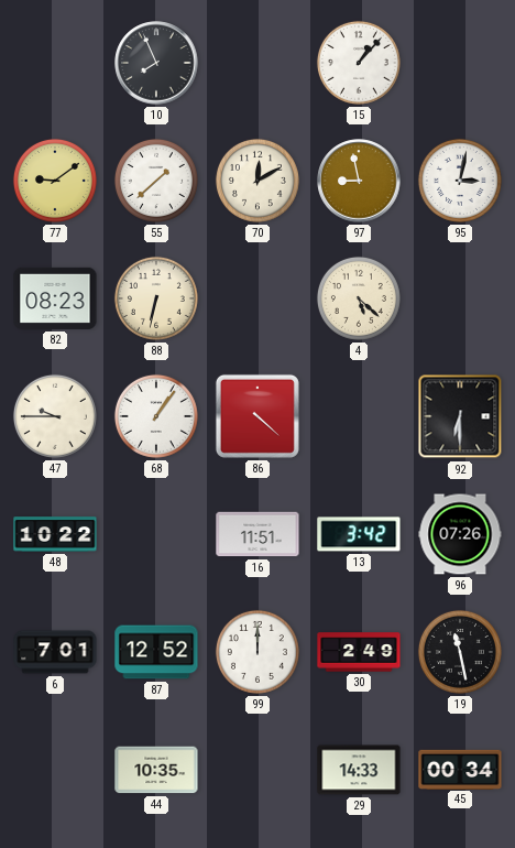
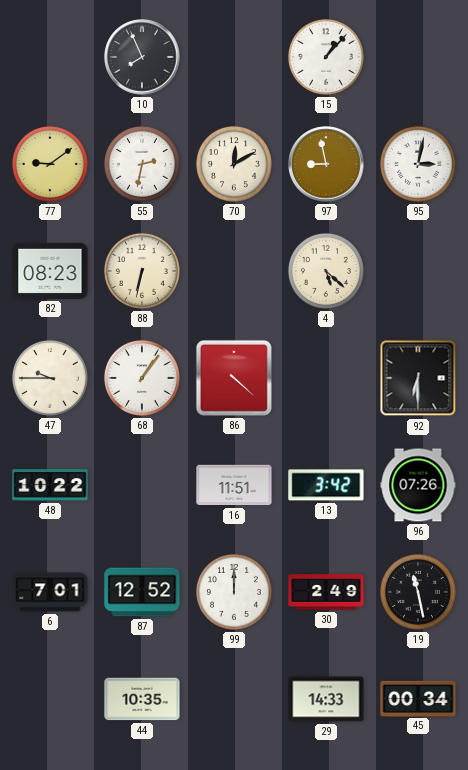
55: 1:38 -> 2:32
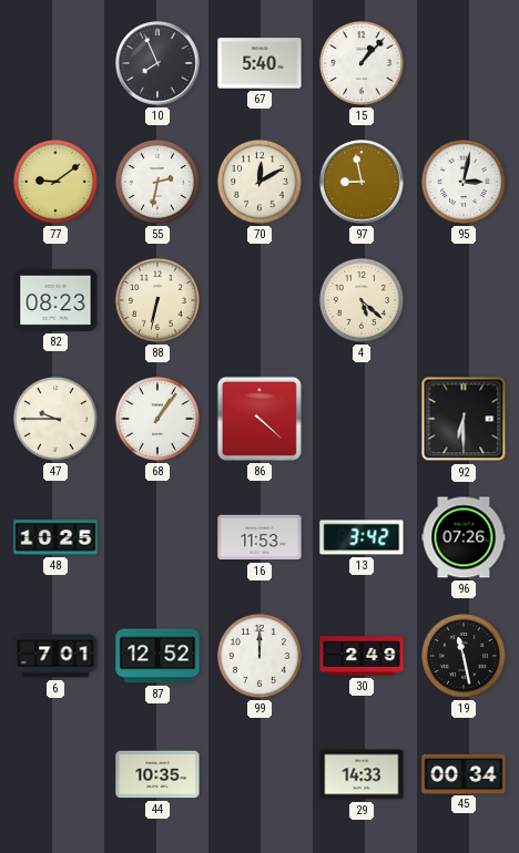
67: none -> 5:40
48: 10:22 -> 10:25
16: 11:51 -> 11:53
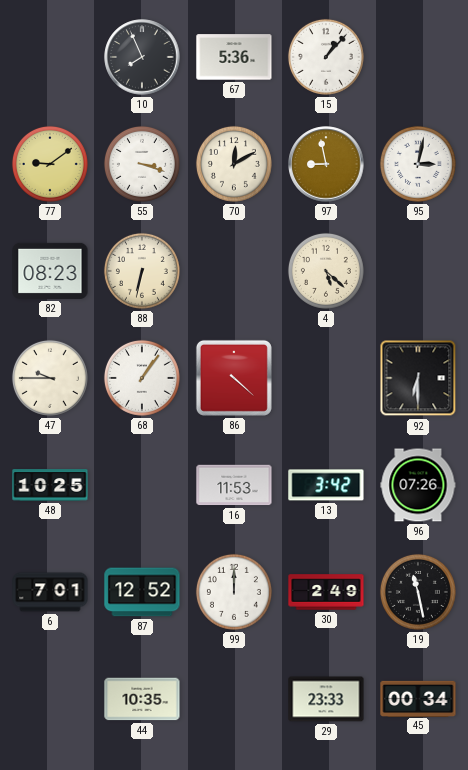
67: 5:40 -> 5:36
55: 2:32 -> 3:18
29: 14:33 -> 23:33
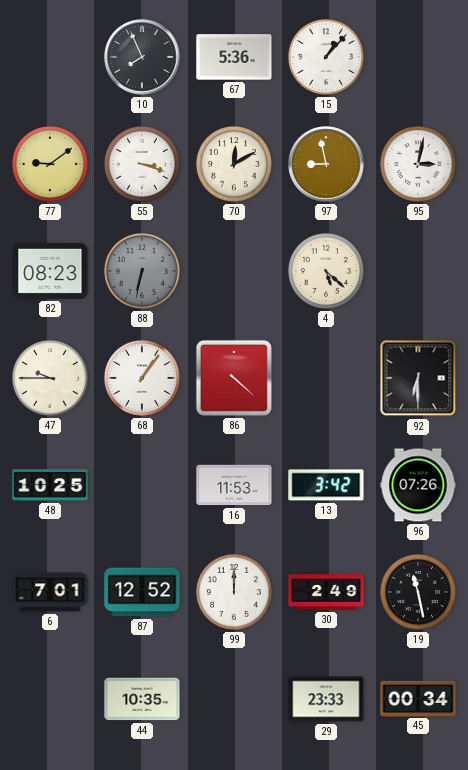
88 dial: cream -> grey
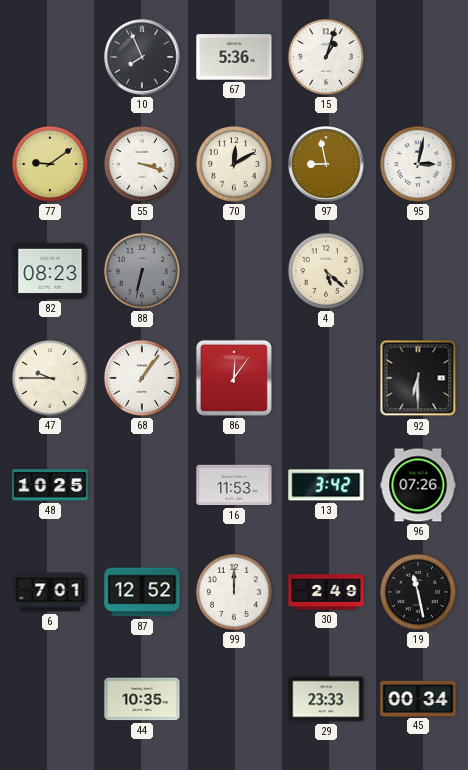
15: 1:07 -> 1:03
86: 4:22 -> 12:06
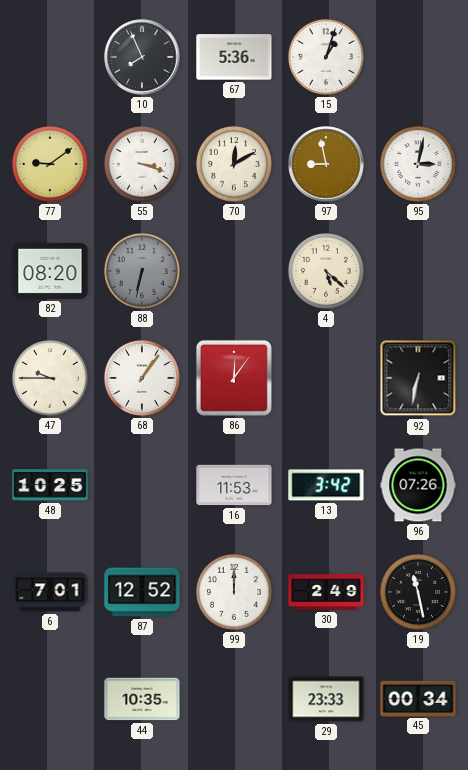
82: 08:23 -> 08:20
92: 6:30 -> 6:32
